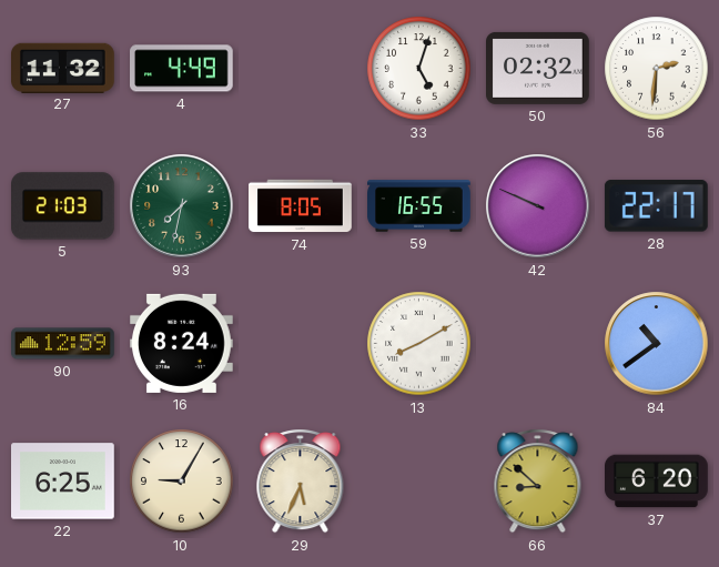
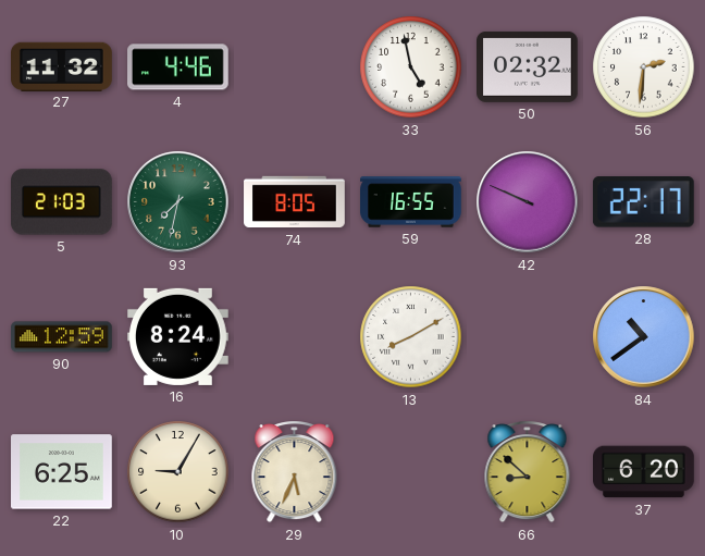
4: 4:49 -> 4:46
33: 5:03 -> 4:58
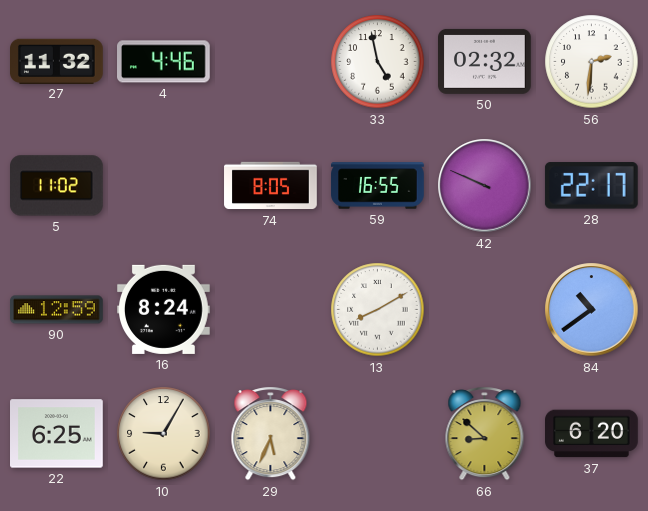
5: 21:03 -> 11:02
93: 7:32 -> none
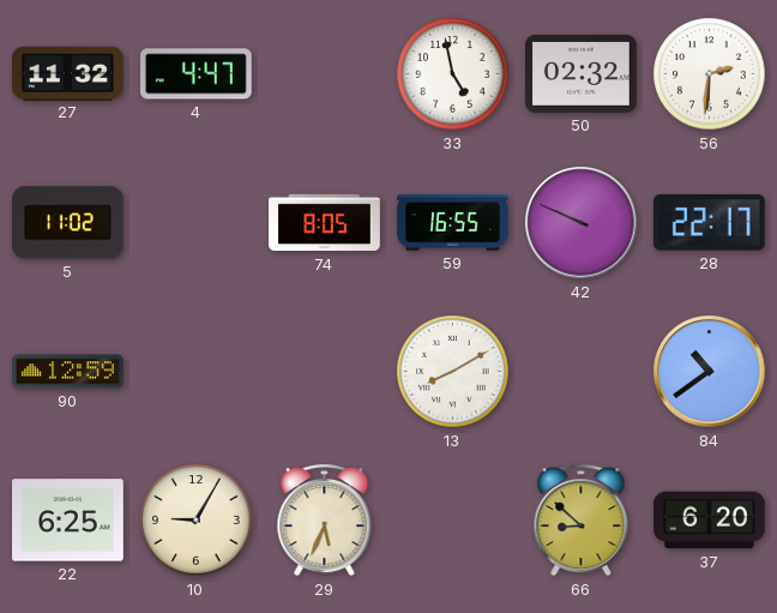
4: 4:46 -> 4:47
16: 8:24 -> none
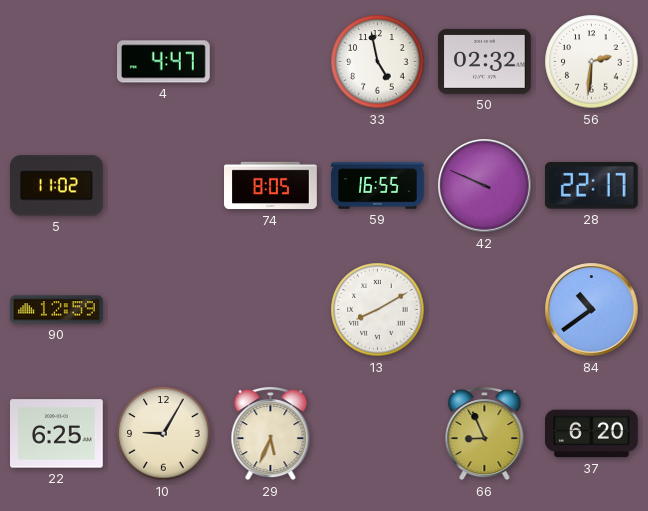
27: 11:32 -> none
66: 8:52 -> 8:56
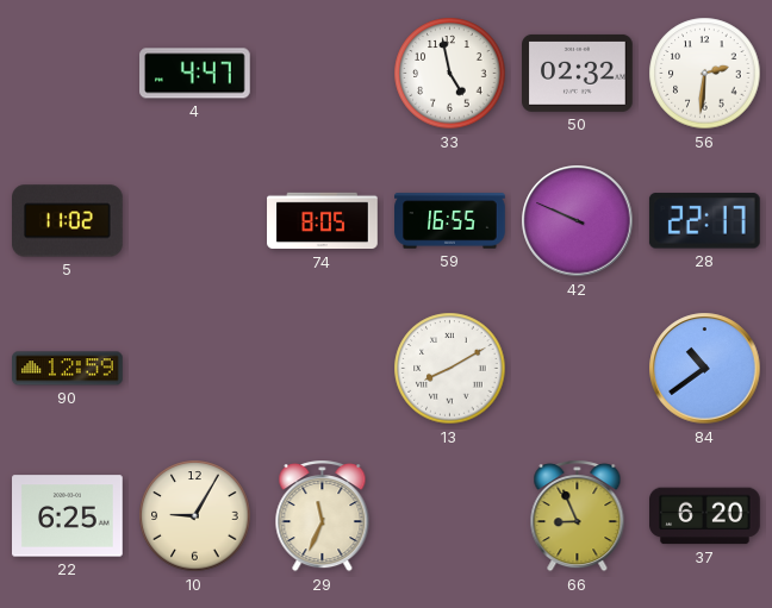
29: 5:34 -> 11:34
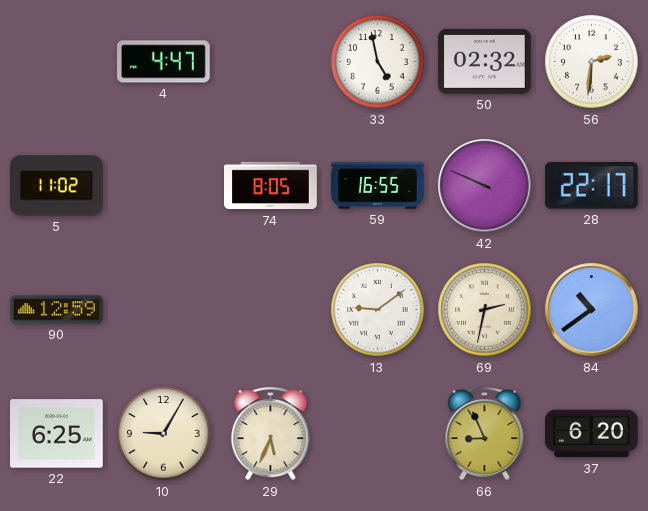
13: 8:10 -> 9:09
69: none -> 2:32
29: 11:34 -> 5:34
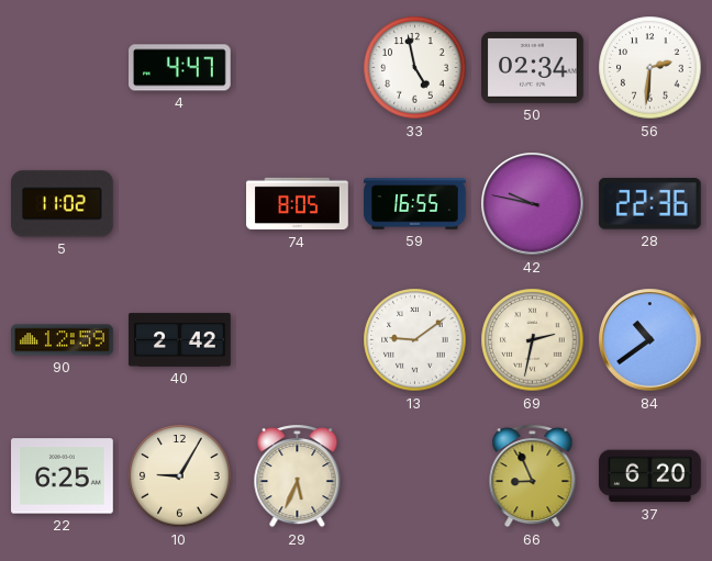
50: 02:32 -> 02:34
42: 9:49 -> 9:47
28: 22:17 -> 22:36
40: none -> 2:42
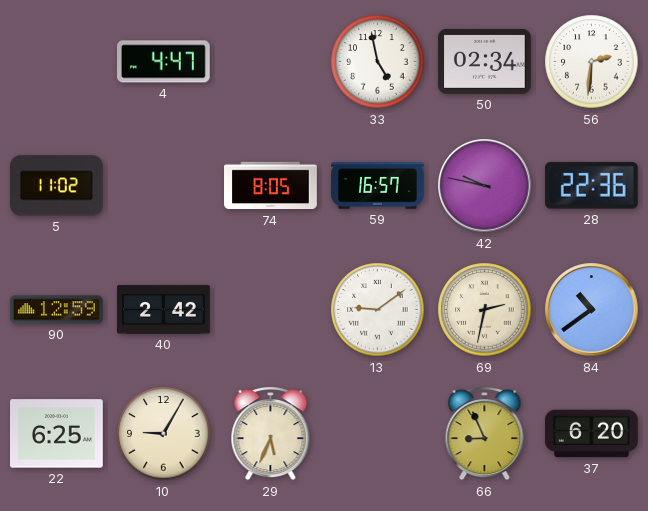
59: 16:55 -> 16:57
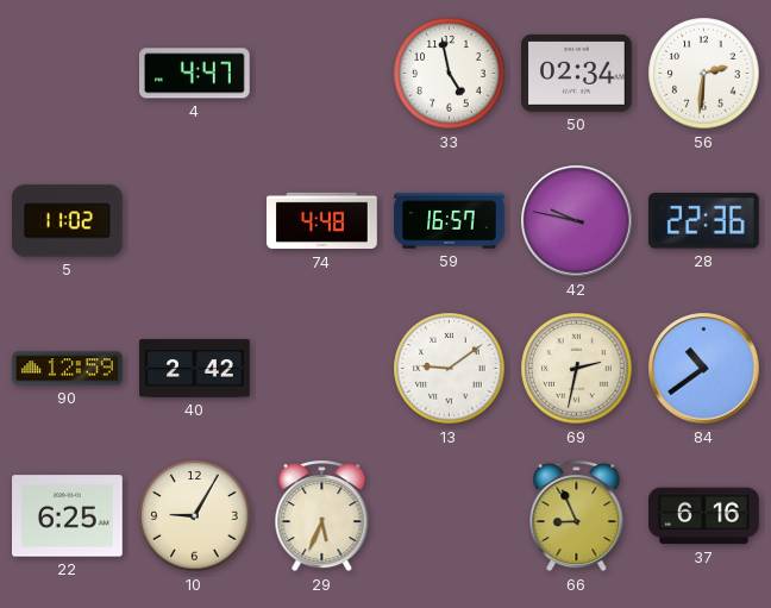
74: 8:05 -> 4:48
37: 6:20 -> 6:16
